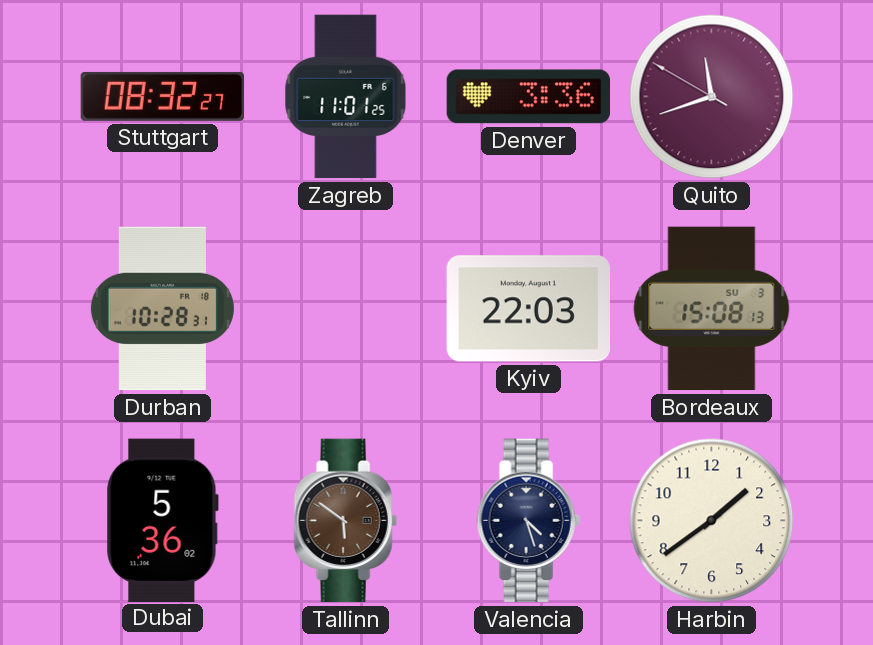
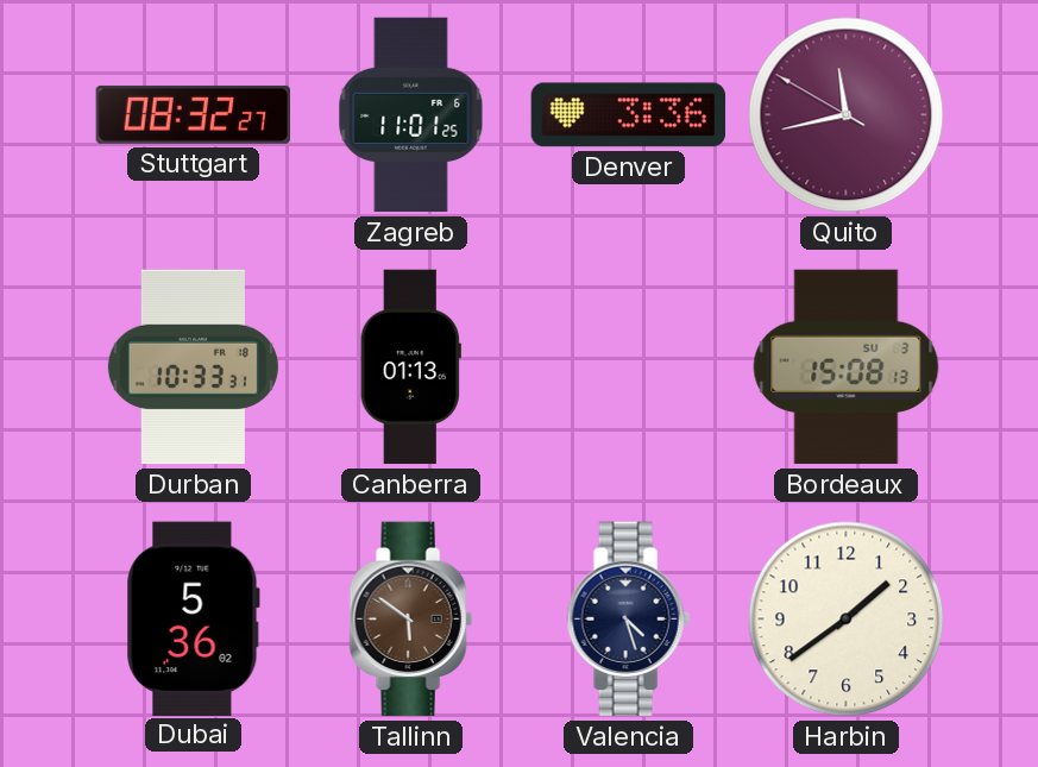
Quito: 11:41 -> 11:42
Durban: 10:28 -> 10:33
Canberra: none -> 01:13
Kyiv: 22:03 -> none
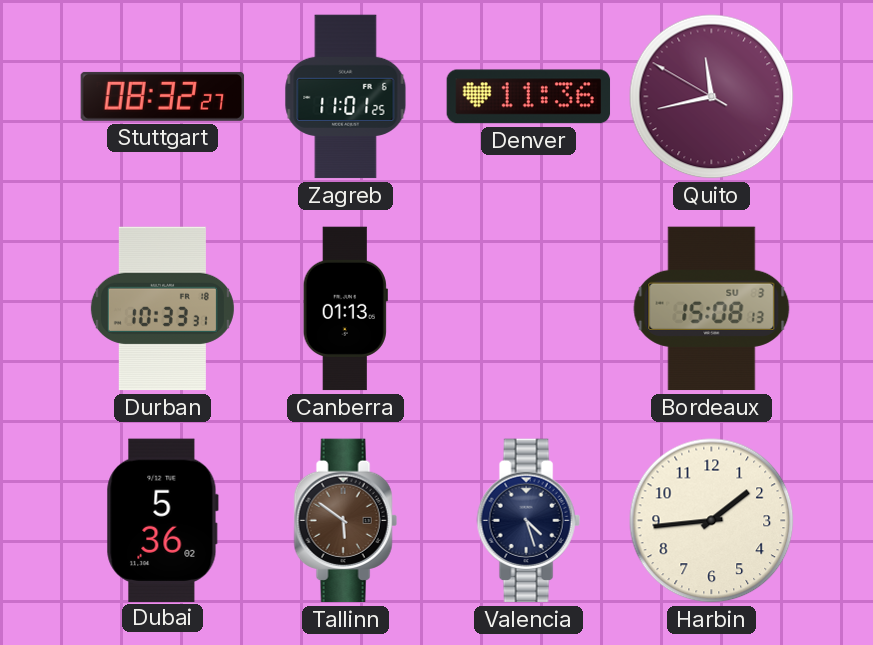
Denver: 3:36 -> 11:36
Harbin: 1:39 -> 1:44
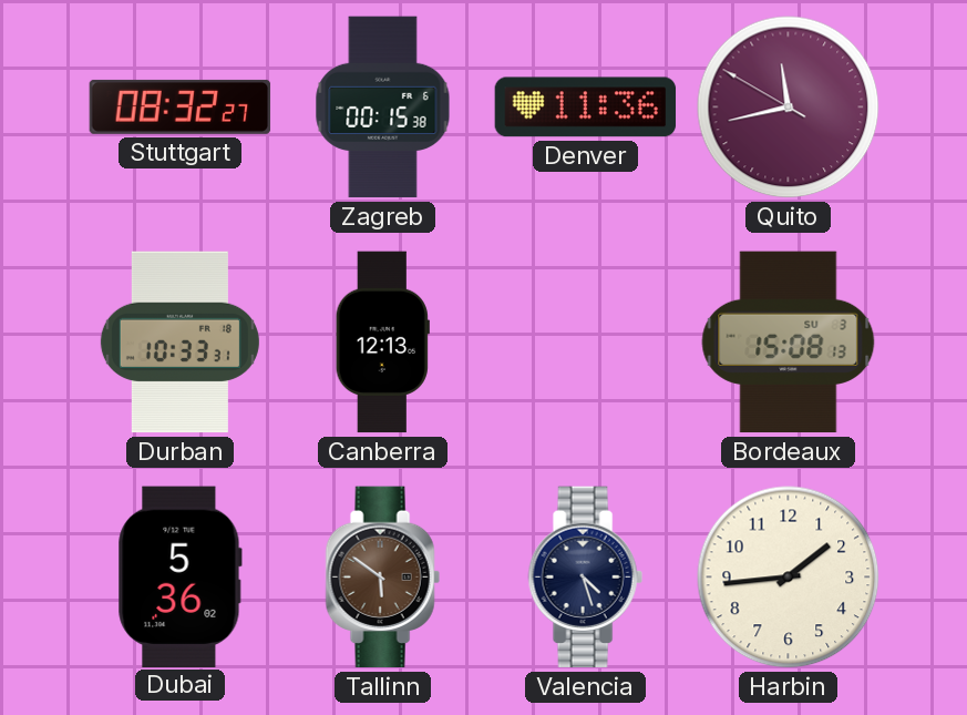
Zagreb: 11:01 -> 00:15
Canberra: 01:13 -> 12:13
